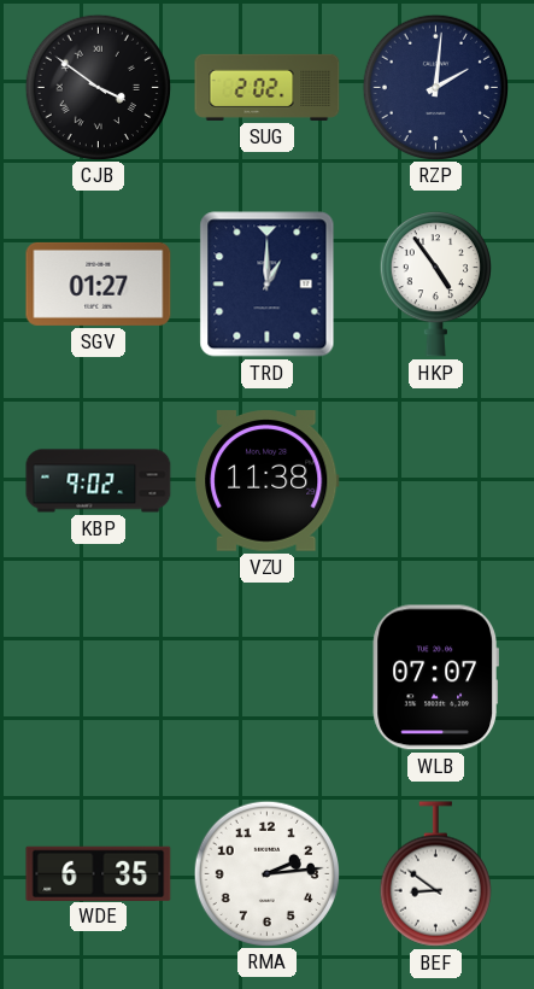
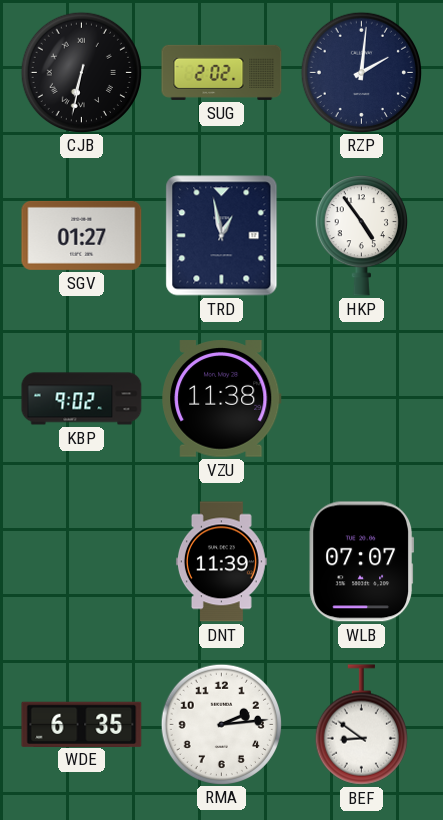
CJB: 3:51 -> 6:32
TRD: 1:00 -> 12:58
DNT: none -> 11:39
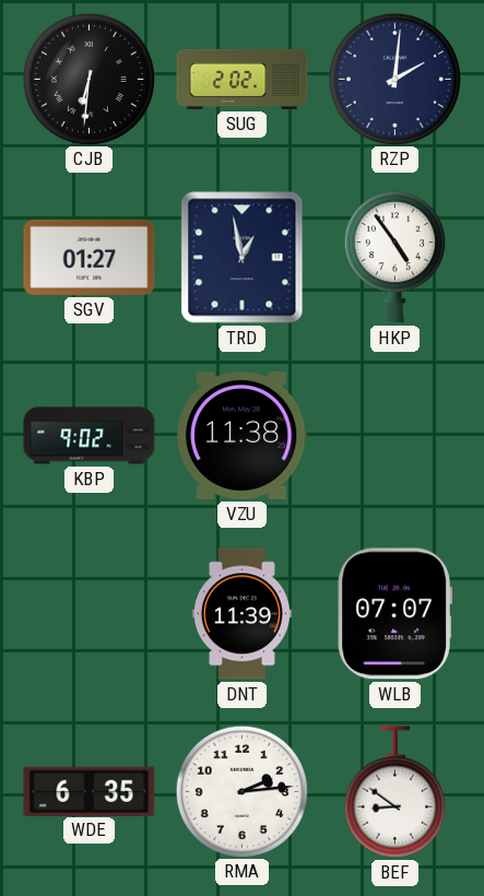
CJB: 6:32 -> 6:31
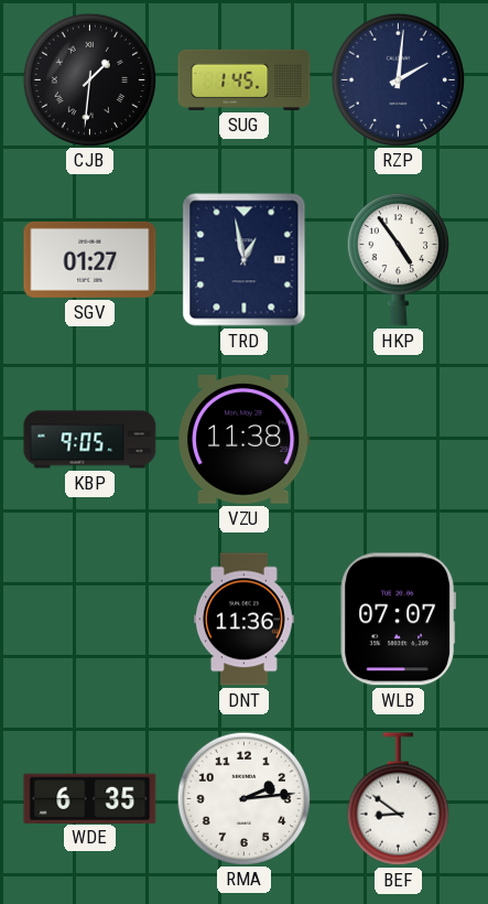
CJB: 6:31 -> 1:31
SUG: 2:02 -> 1:45
KBP: 9:02 -> 9:05
DNT: 11:39 -> 11:36
